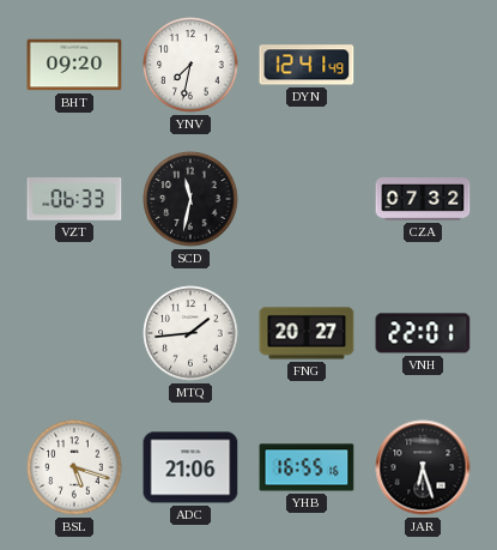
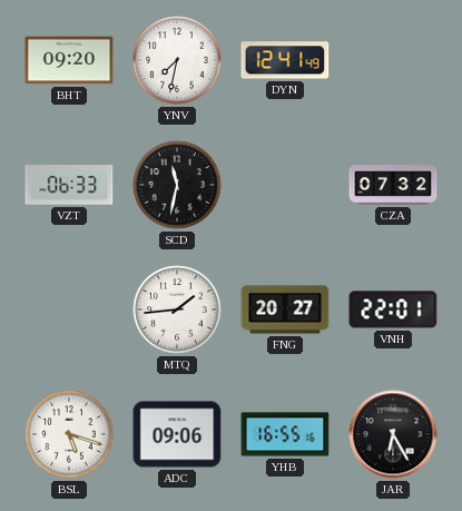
ADC: 21:06 -> 09:06
JAR: 6:27 -> 6:25
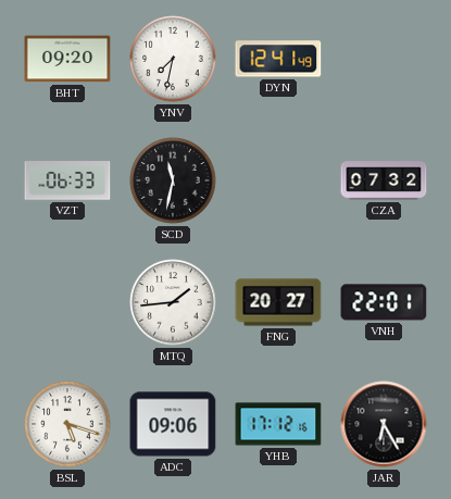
YHB: 16:55 -> 17:12
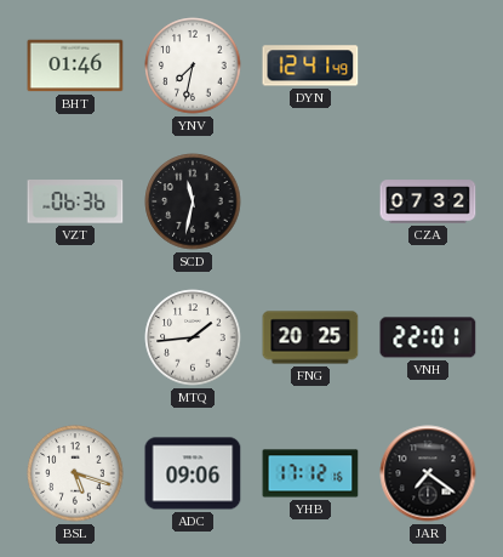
BHT: 09:20 -> 01:46
VZT: 06:33 -> 06:36
FNG: 20:27 -> 20:25
JAR: 6:25 -> 7:21
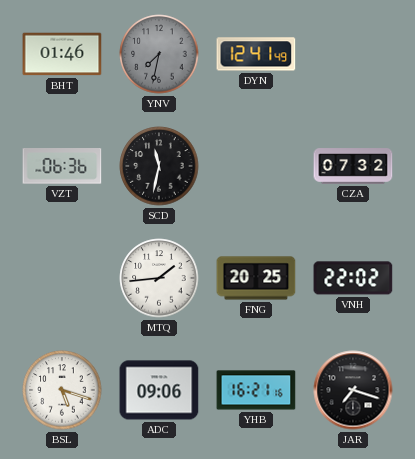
YNV dial: white -> grey
VNH: 22:01 -> 22:02
YHB: 17:12 -> 16:21
JAR: 7:21 -> 7:18
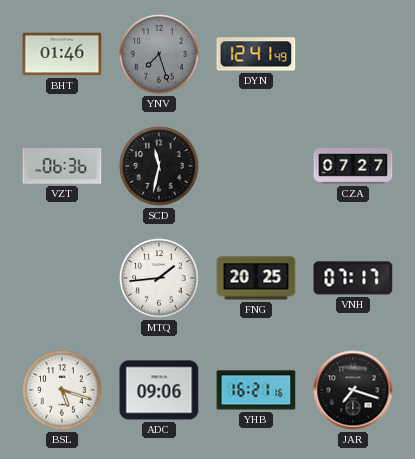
YNV: 7:32 -> 7:27
CZA: 07:32 -> 07:27
VNH: 22:02 -> 07:17
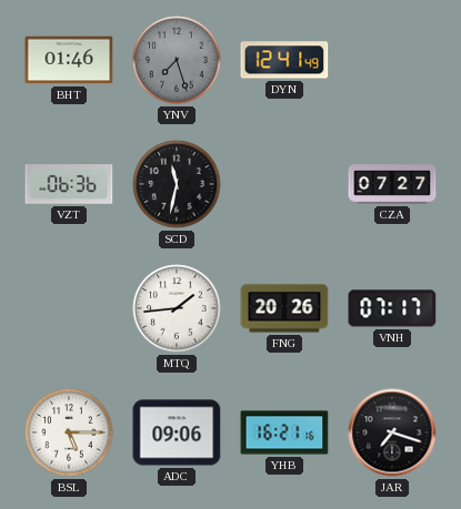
FNG: 20:25 -> 20:26
BSL: 5:18 -> 5:15
